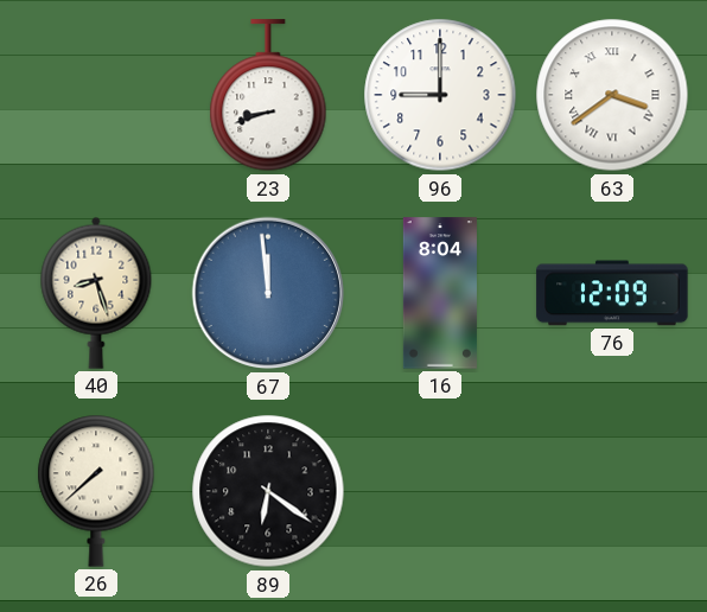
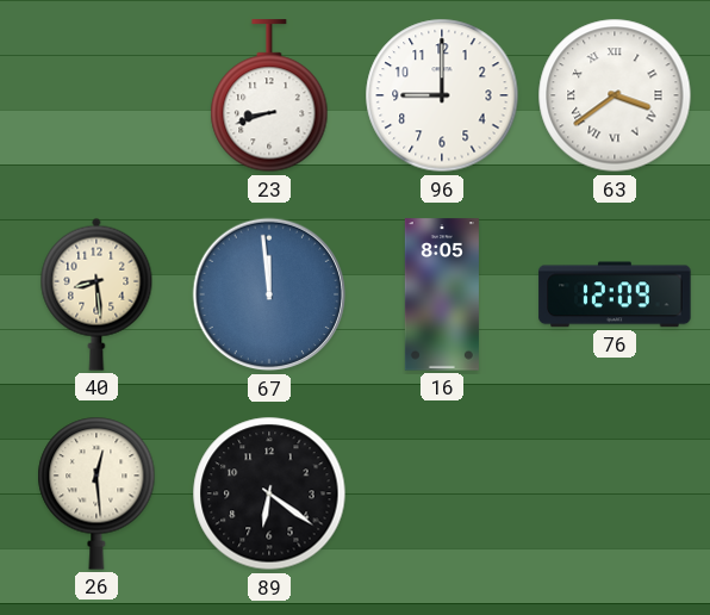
40: 8:27 -> 8:29
16: 8:04 -> 8:05
26: 7:38 -> 12:29
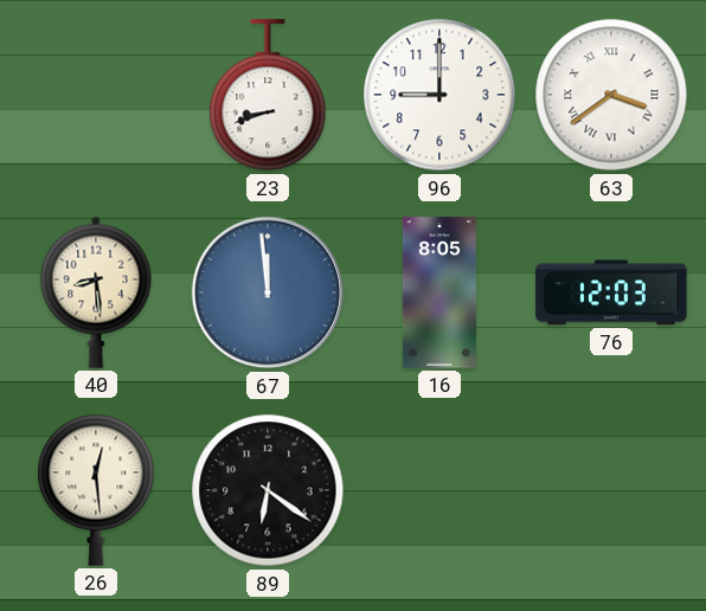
76: 12:09 -> 12:03
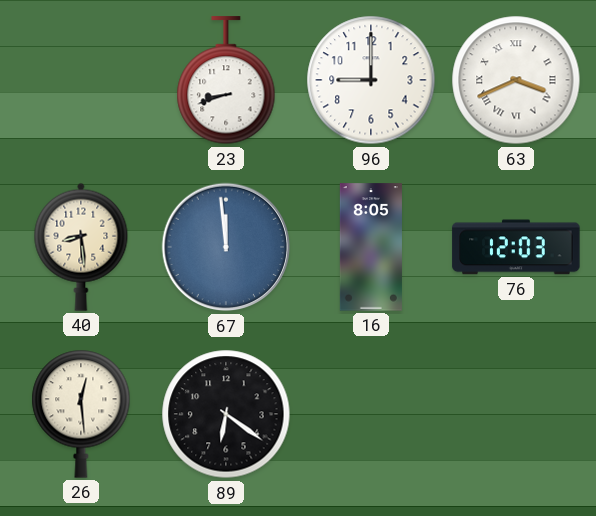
63: 3:39 -> 3:41
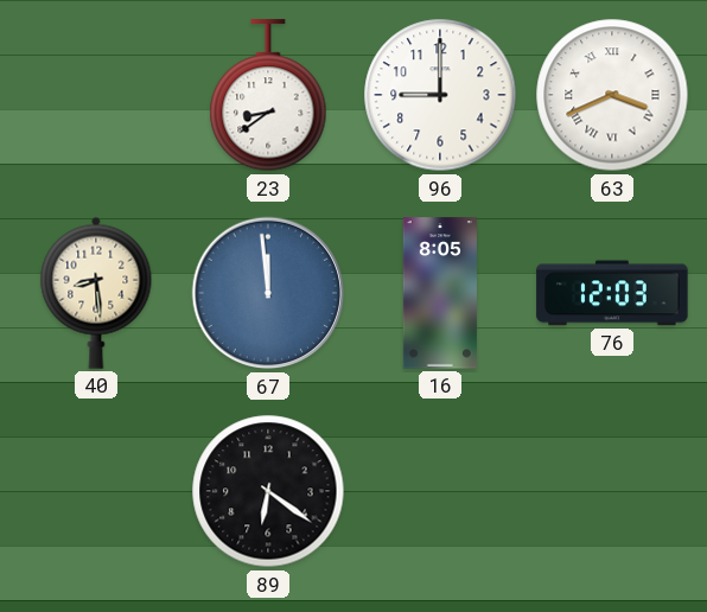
23: 8:42 -> 8:39
26: 12:29 -> none
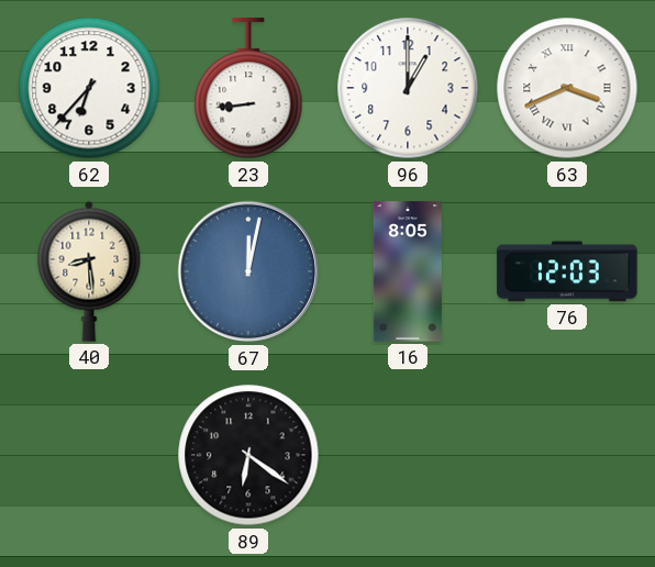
62: none -> 6:37
23: 8:39 -> 8:44
96: 9:00 -> 1:00
67: 11:59 -> 12:02
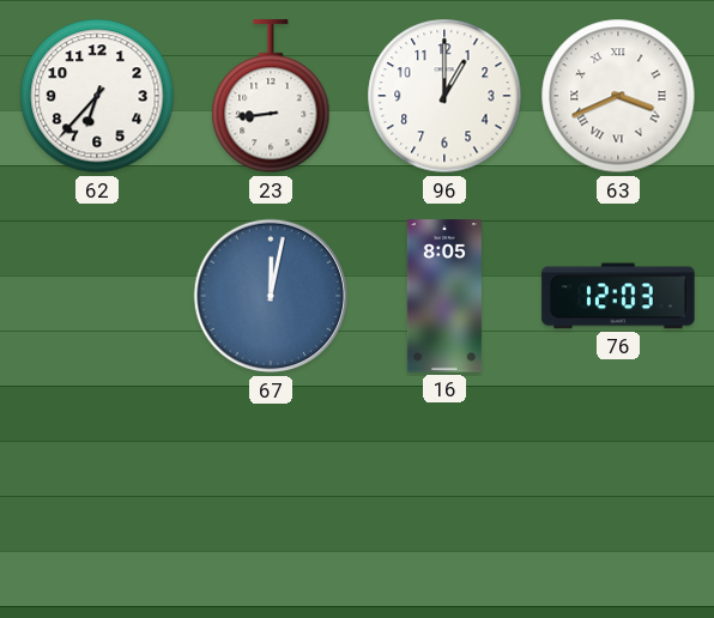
40: 8:29 -> none
89: 6:21 -> none
